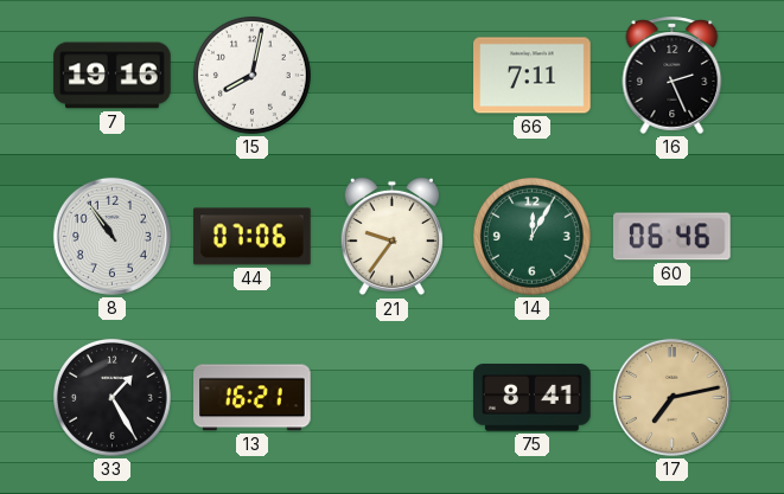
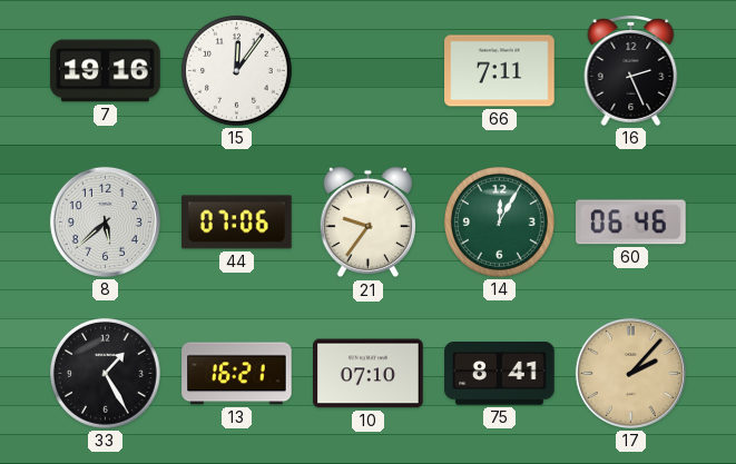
15: 8:02 -> 12:06
8: 10:54 -> 5:38
10: none -> 07:10
17: 7:13 -> 2:07
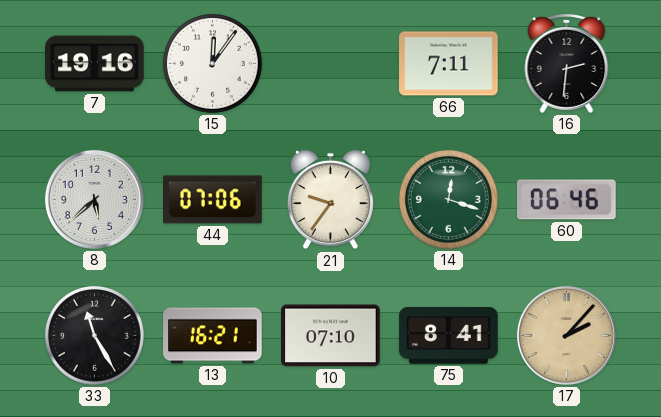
16: 2:26 -> 2:31
14: 12:05 -> 12:18
33: 1:25 -> 11:25
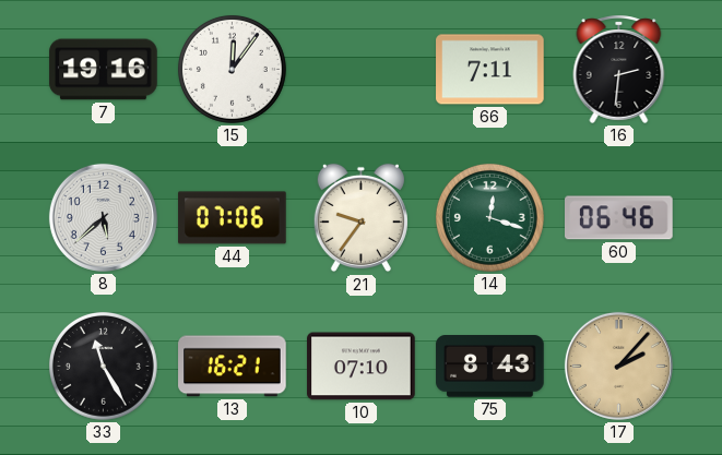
75: 8:41 -> 8:43
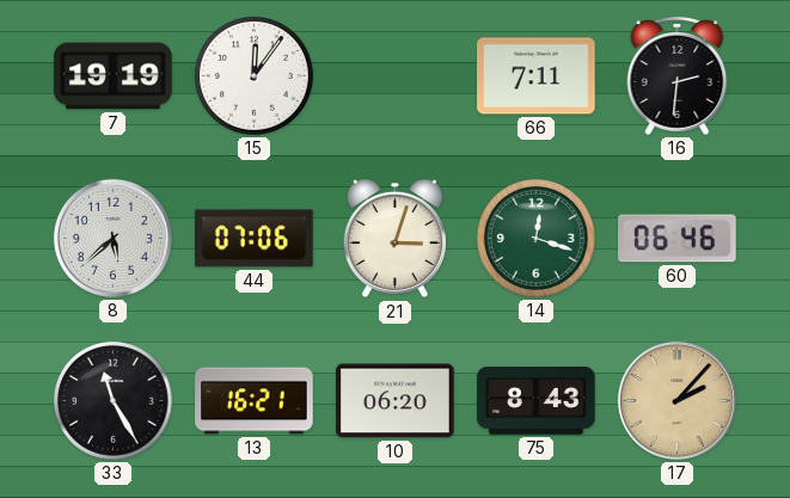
7: 19:16 -> 19:19
21: 9:36 -> 3:03
10: 07:10 -> 06:20
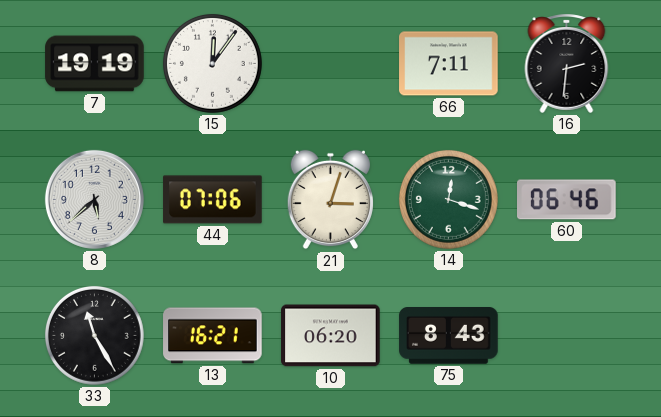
17: 2:07 -> none
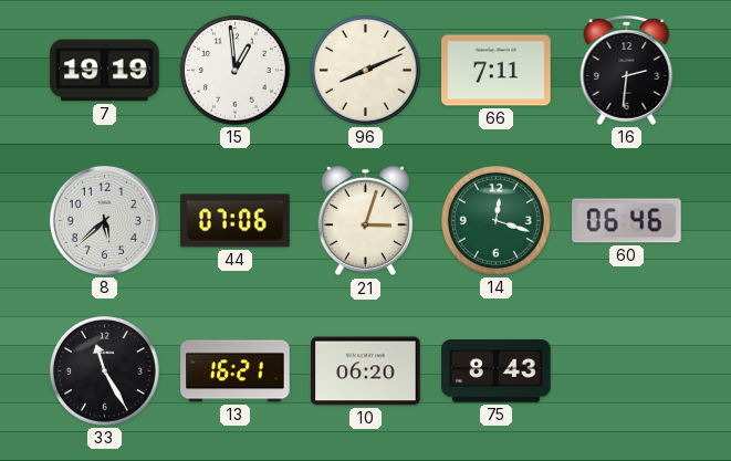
15: 12:06 -> 12:59
96: none -> 8:11
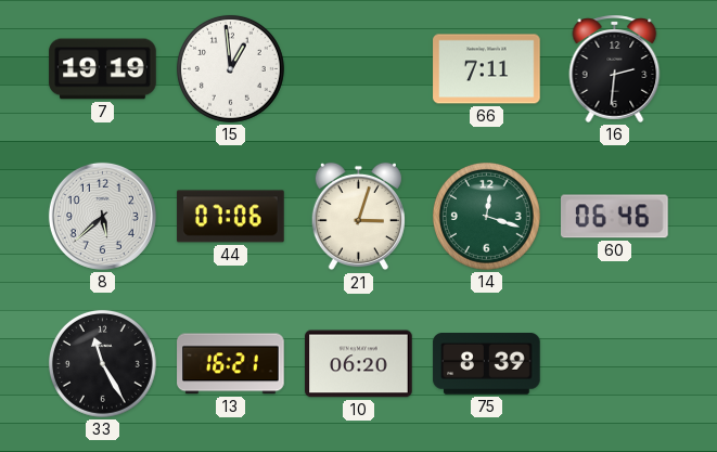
96: 8:11 -> none
75: 8:43 -> 8:39
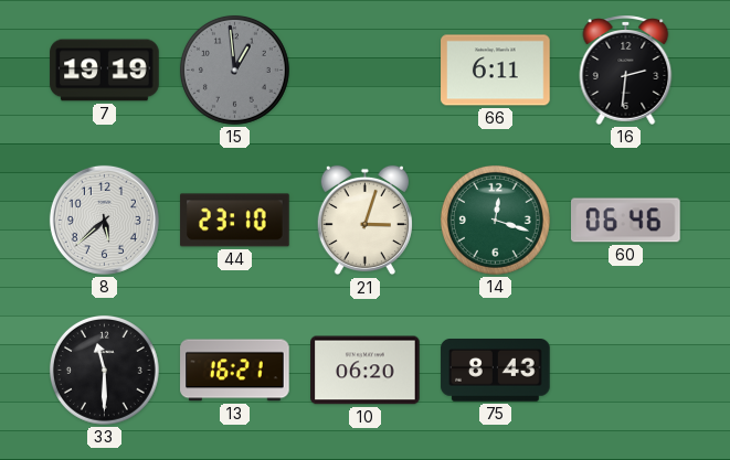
15 dial: white -> grey
66: 7:11 -> 6:11
44: 07:06 -> 23:10
33: 11:25 -> 11:30
75: 8:39 -> 8:43
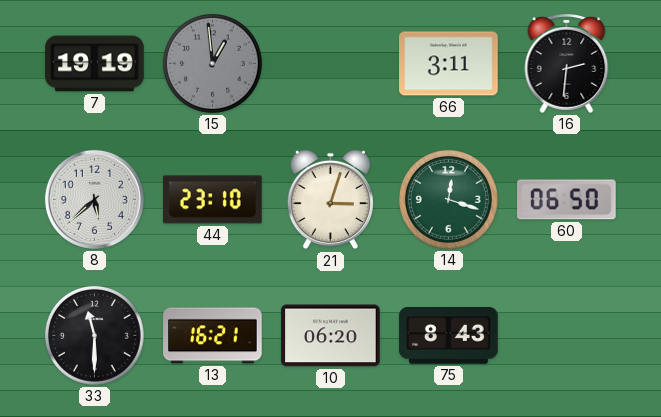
66: 6:11 -> 3:11
60: 06:46 -> 06:50
